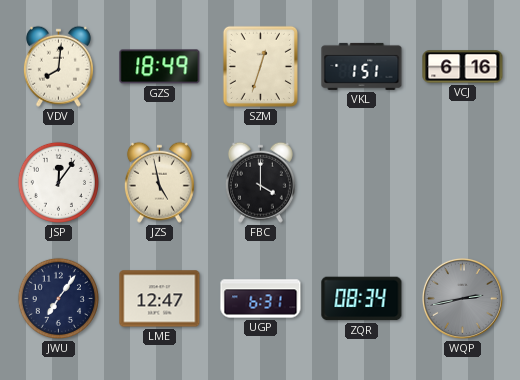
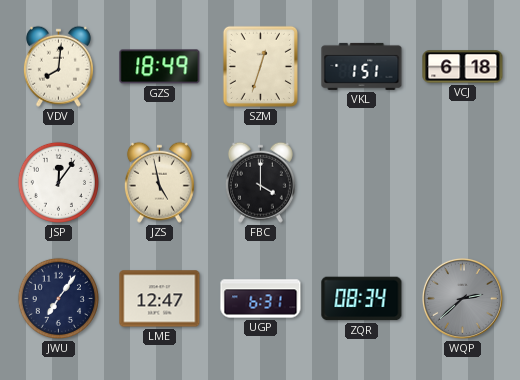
VCJ: 6:16 -> 6:18
WQP: 2:43 -> 2:38
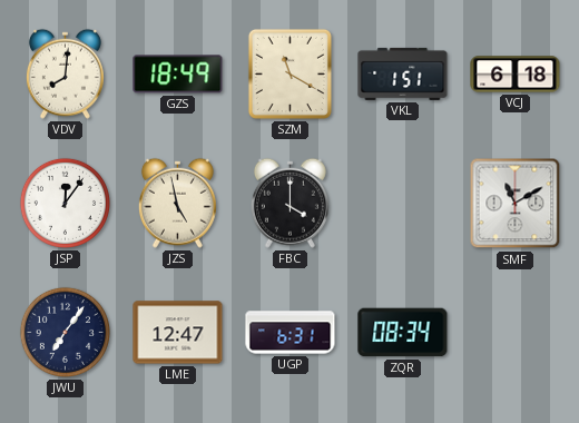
SZM: 12:33 -> 11:20
SMF: none -> 11:10
WQP: 2:38 -> none
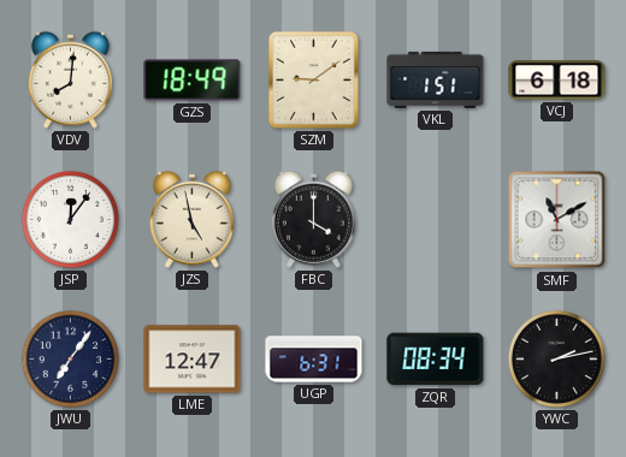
SZM: 11:20 -> 9:09
YWC: none -> 2:13
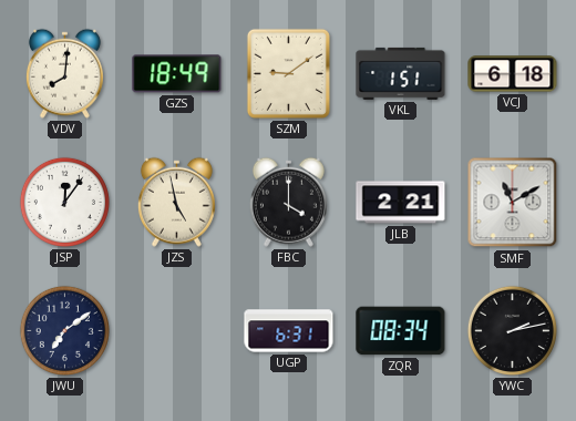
JLB: none -> 2:21
JWU: 7:06 -> 7:09
LME: 12:47 -> none
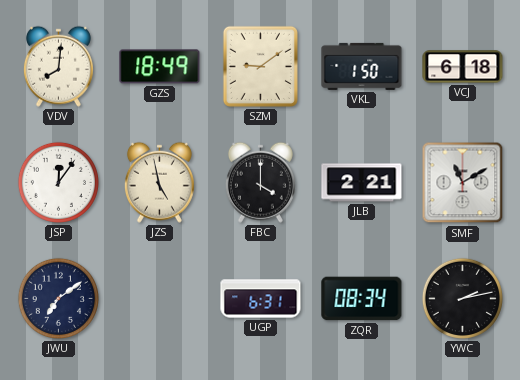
VKL: 1:51 -> 1:50
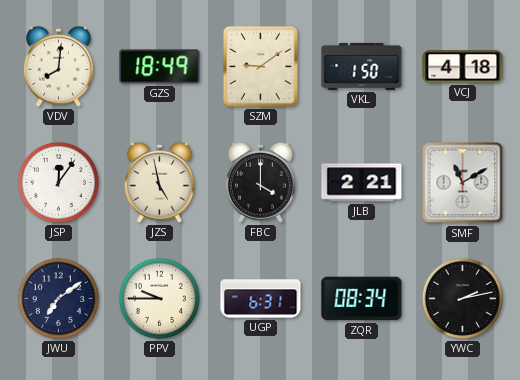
VCJ: 6:18 -> 4:18
PPV: none -> 9:45
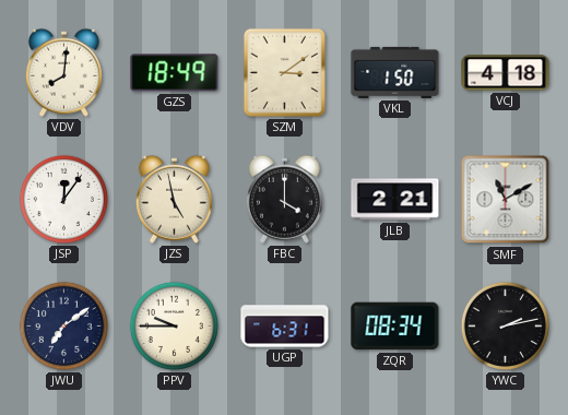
SZM: 9:09 -> 3:09
